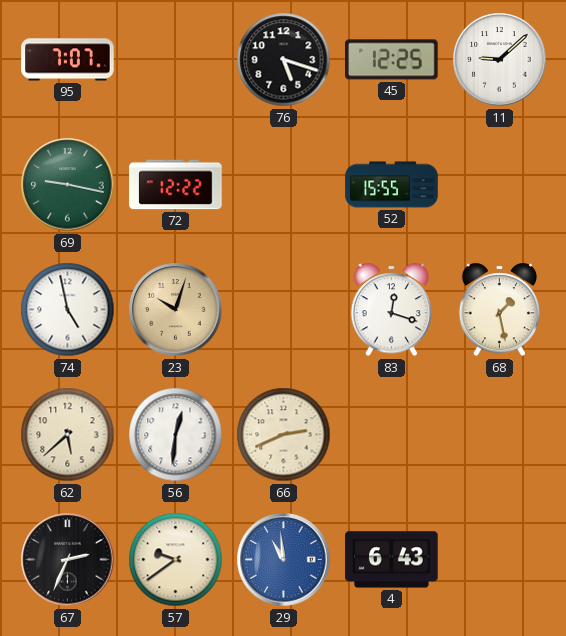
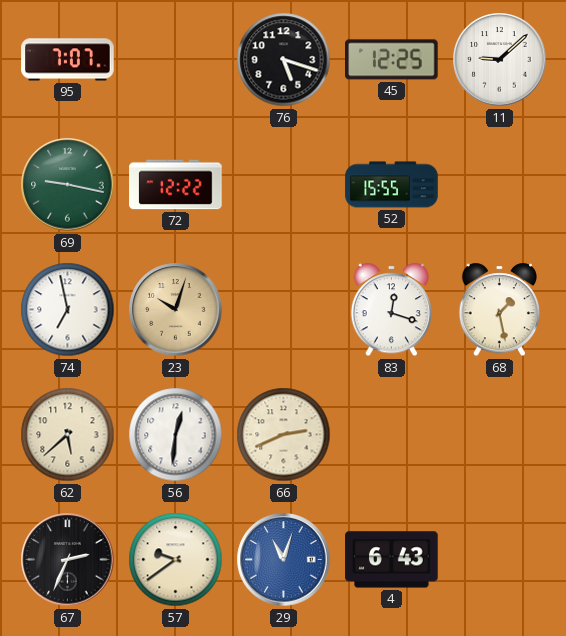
74: 4:58 -> 6:58
29: 10:59 -> 11:03
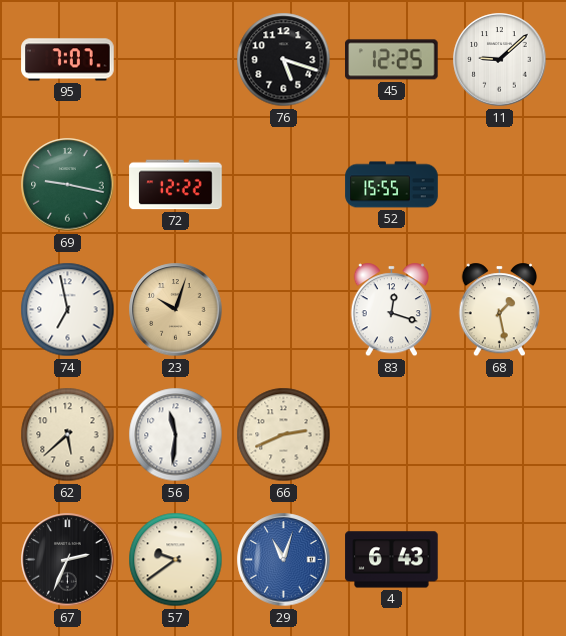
56: 12:31 -> 11:31
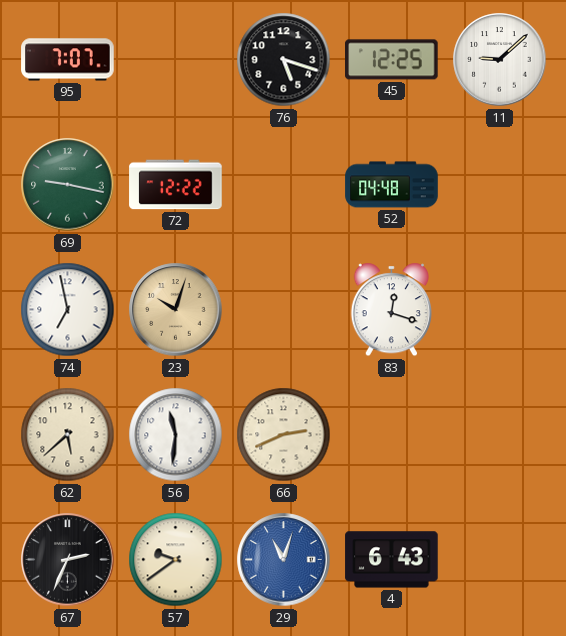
52: 15:55 -> 04:48
68: 1:28 -> none
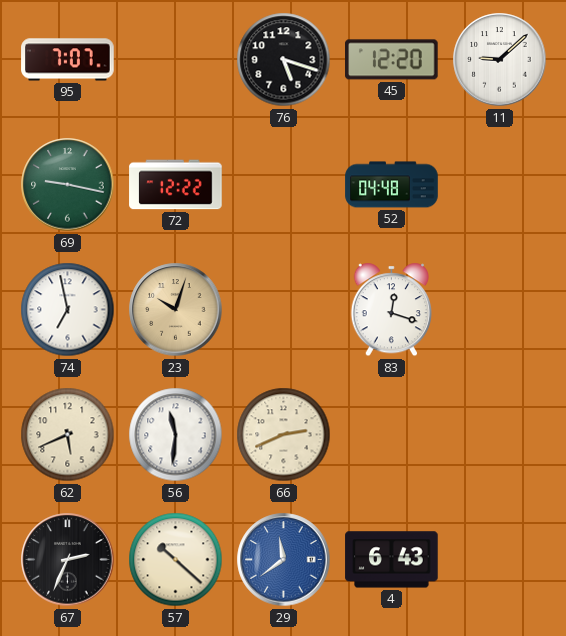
45: 12:25 -> 12:20
62: 5:38 -> 5:41
57: 9:39 -> 10:22
29: 11:03 -> 11:39
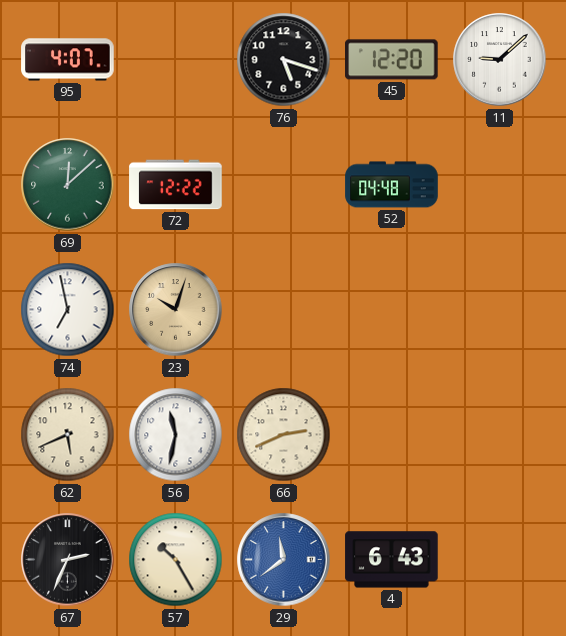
95: 7:07 -> 4:07
69: 9:17 -> 12:08
83: 12:18 -> none
56: 11:31 -> 11:32
57: 10:22 -> 10:25
